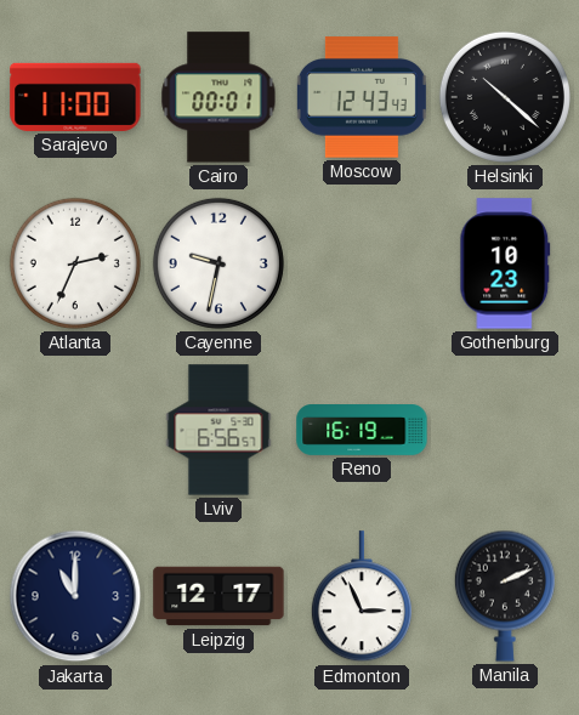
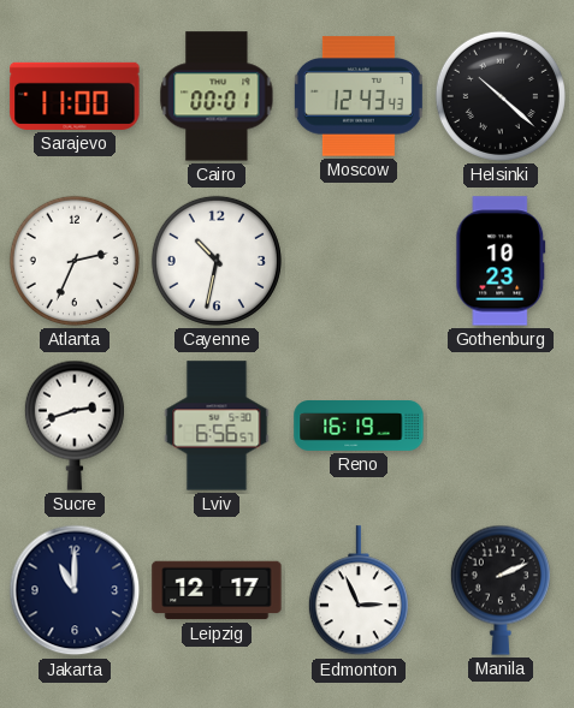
Cayenne: 9:32 -> 10:32
Sucre: none -> 2:42
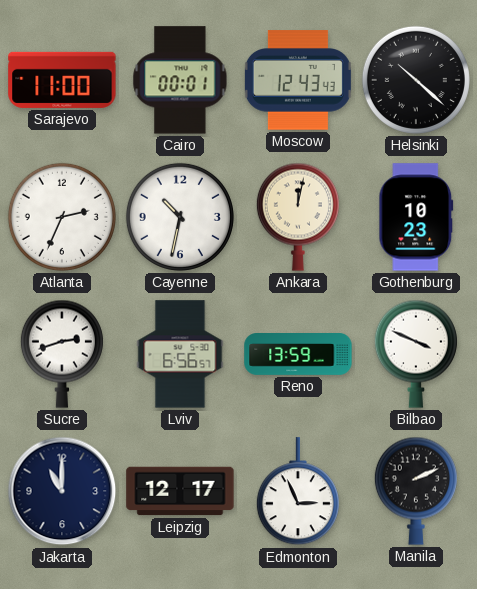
Ankara: none -> 12:02
Reno: 16:19 -> 13:59
Bilbao: none -> 3:49
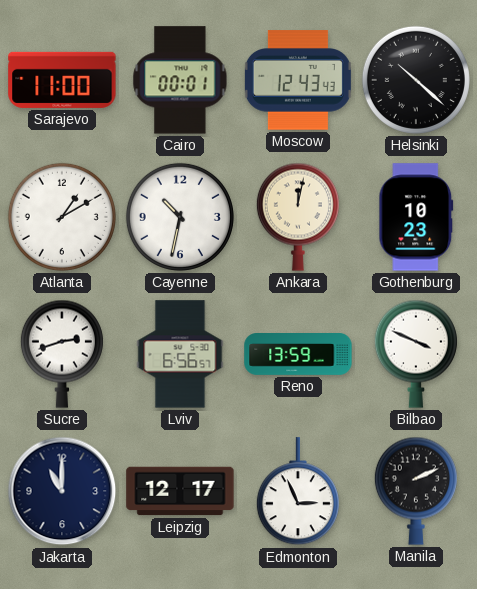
Atlanta: 2:34 -> 1:10
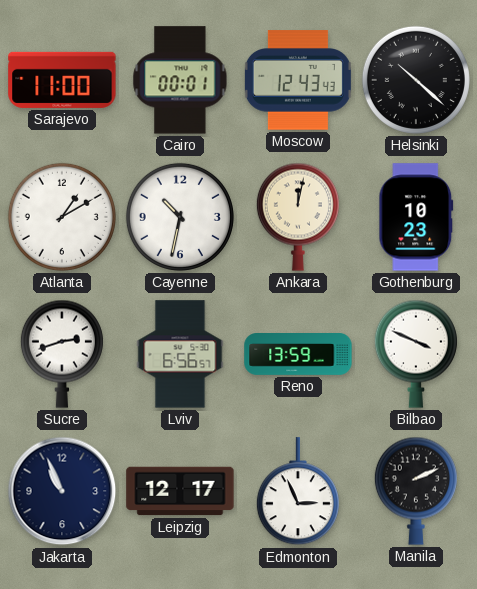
Jakarta: 11:00 -> 10:56
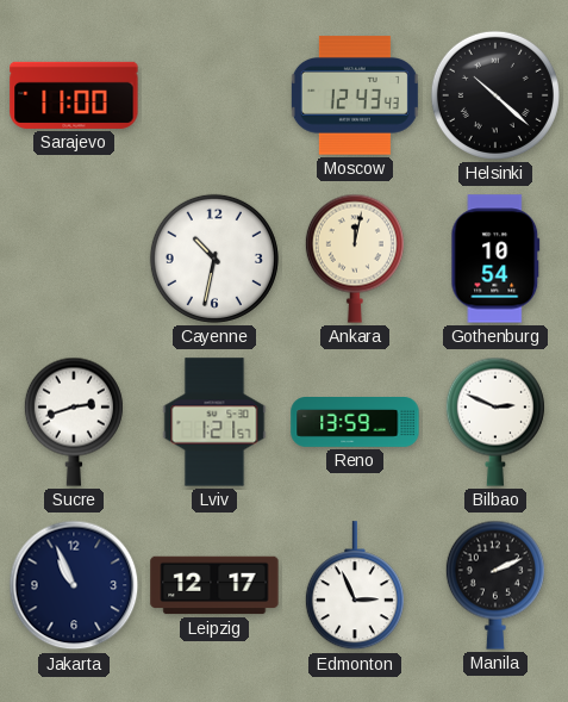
Cairo: 00:01 -> none
Atlanta: 1:10 -> none
Gothenburg: 10:23 -> 10:54
Lviv: 6:56 -> 1:21
Bilbao: 3:49 -> 2:49
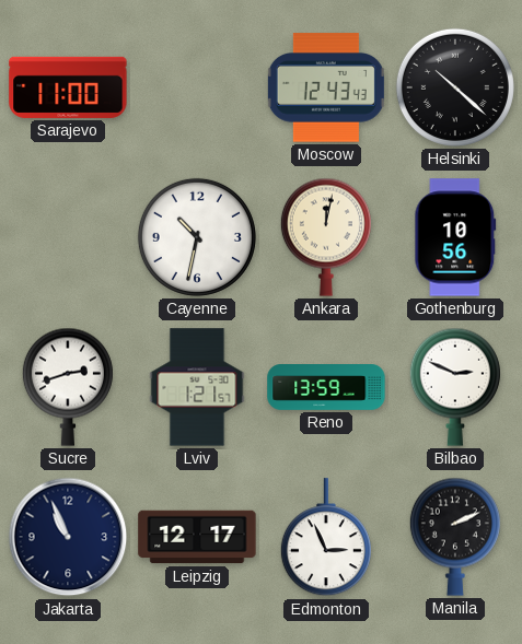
Gothenburg: 10:54 -> 10:56
